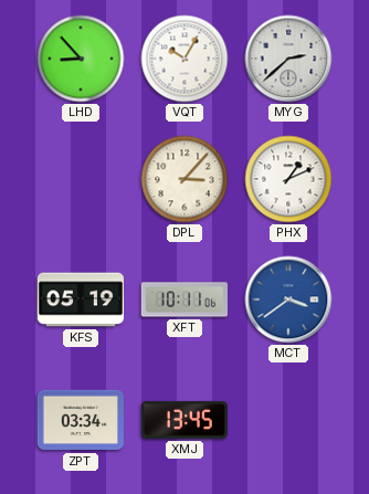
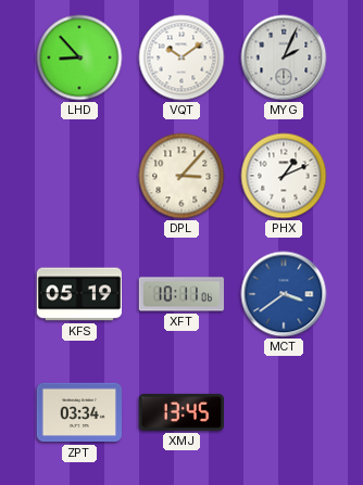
VQT: 10:05 -> 10:09
MYG: 2:38 -> 2:04
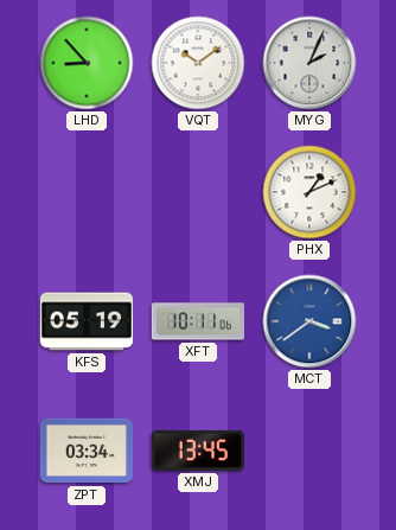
DPL: 3:07 -> none
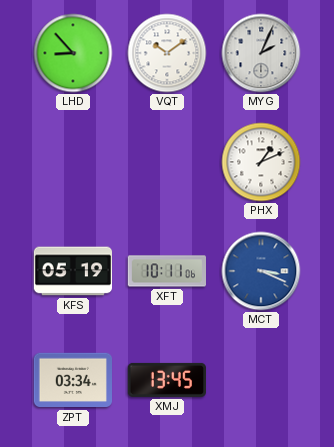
MCT: 3:39 -> 3:19
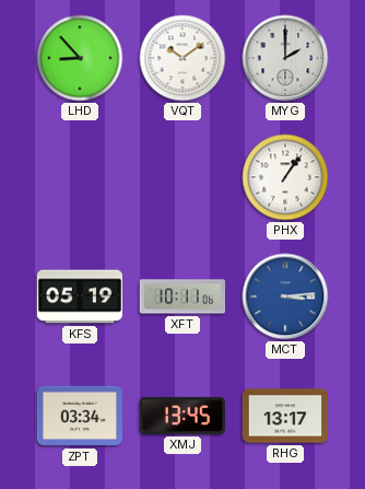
MYG: 2:04 -> 2:00
PHX: 1:11 -> 1:06
MCT: 3:19 -> 3:14
RHG: none -> 13:17
